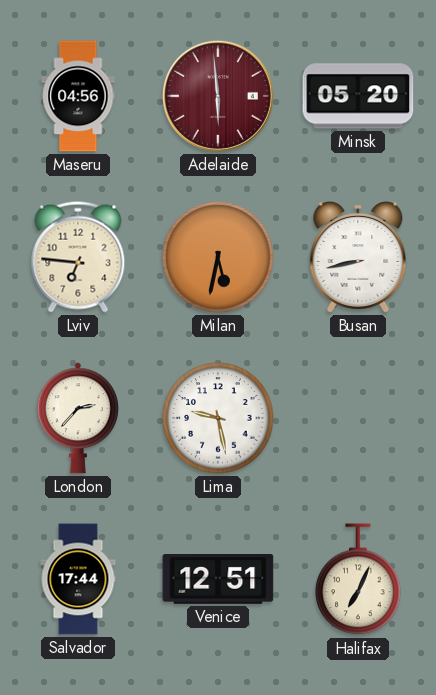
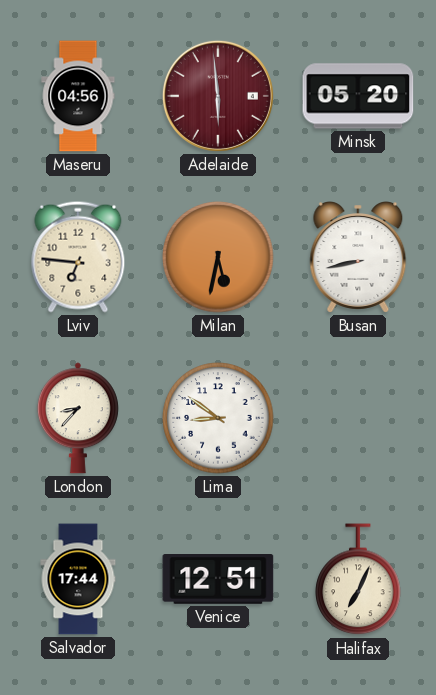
London: 2:37 -> 8:37
Lima: 9:28 -> 8:51
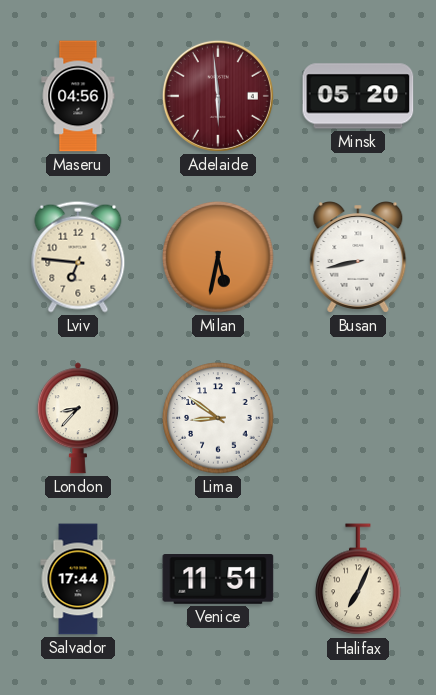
Venice: 12:51 -> 11:51
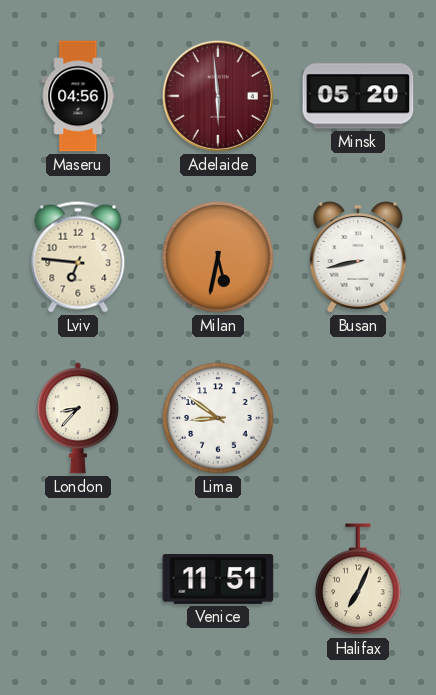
Salvador: 17:44 -> none
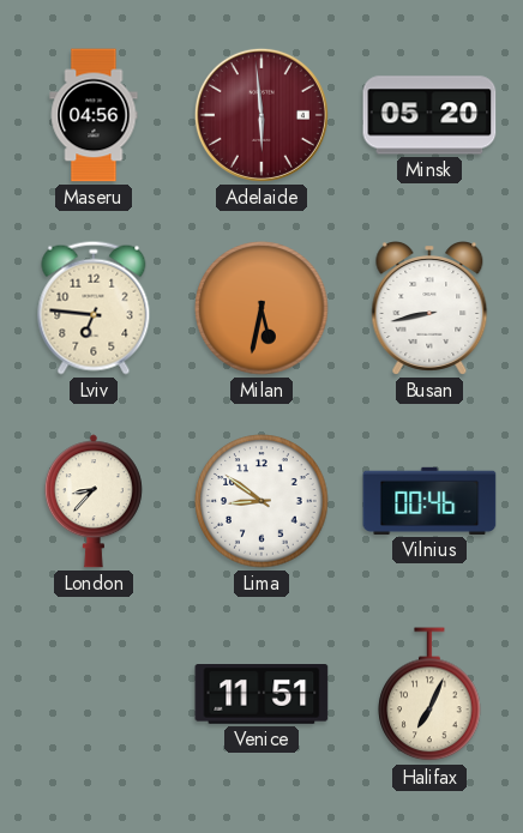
Vilnius: none -> 00:46
